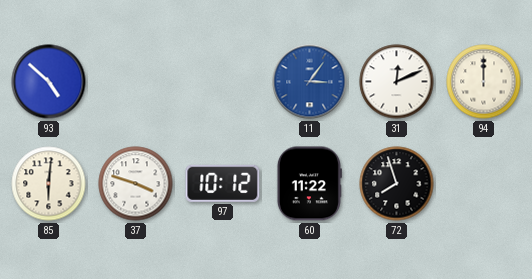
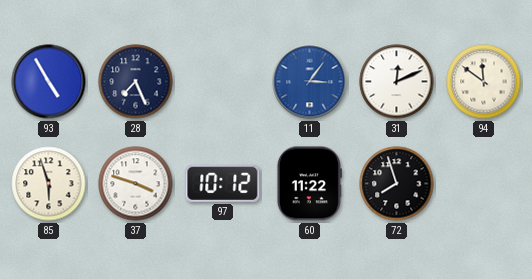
93: 4:52 -> 4:55
28: none -> 7:26
94: 12:00 -> 11:51
85: 6:01 -> 5:57
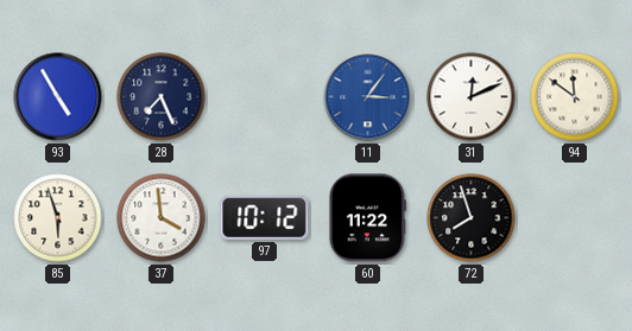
37: 3:48 -> 3:59
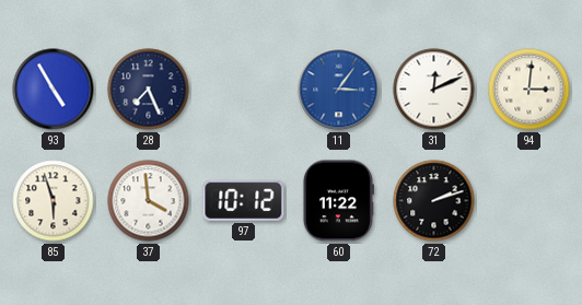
94: 11:51 -> 3:01
72: 7:57 -> 2:12
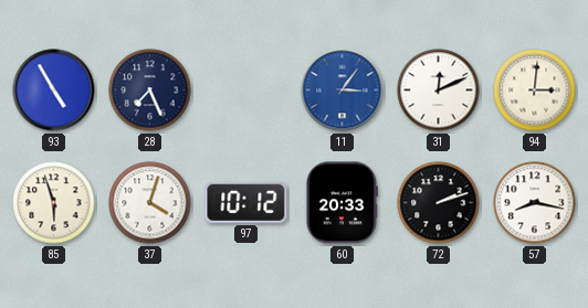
37: 3:59 -> 4:03
60: 11:22 -> 20:33
57: none -> 8:17
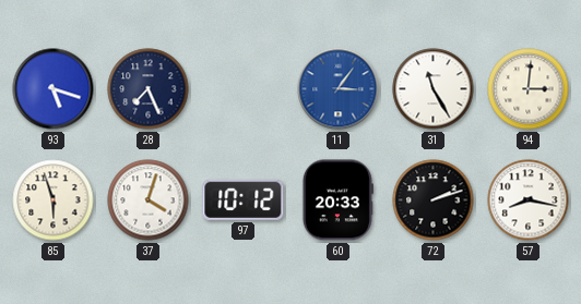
93: 4:55 -> 5:18
31: 12:11 -> 11:25
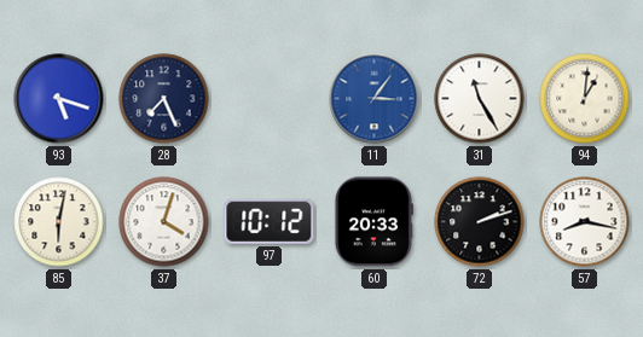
94: 3:01 -> 1:01
85: 5:57 -> 6:02
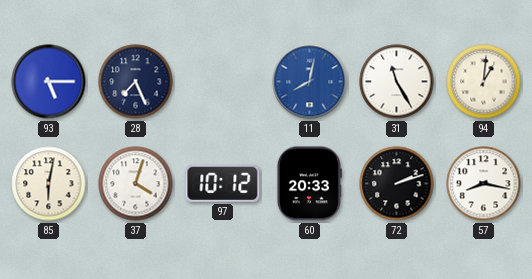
93: 5:18 -> 5:15
11: 3:06 -> 8:02
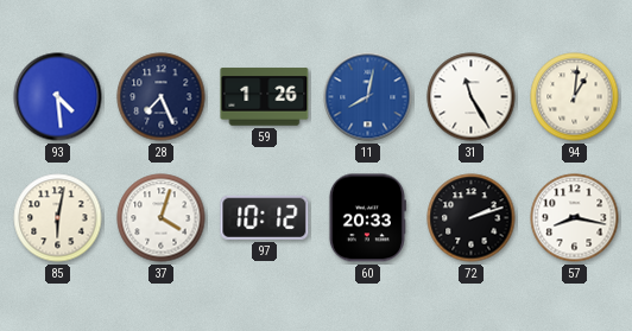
93: 5:15 -> 4:29
59: none -> 1:26
